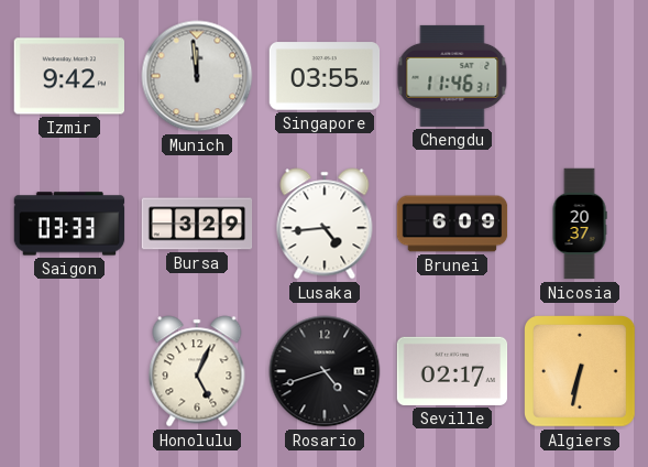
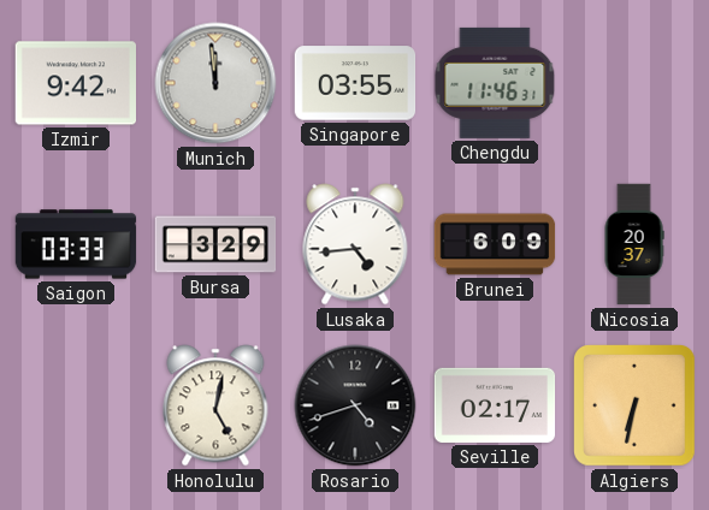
Honolulu: 5:04 -> 5:02
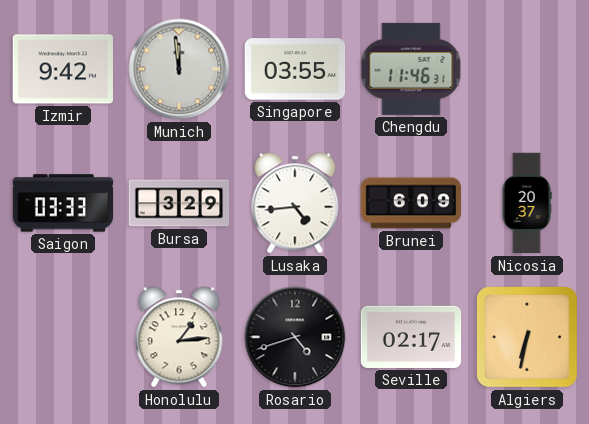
Honolulu: 5:02 -> 1:14
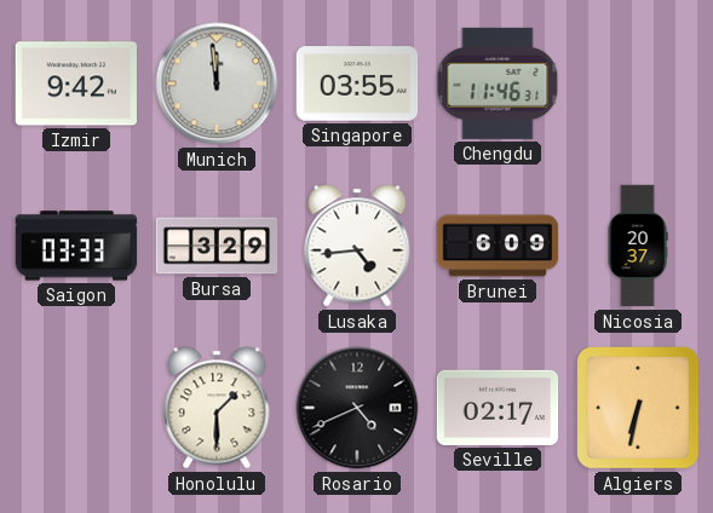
Honolulu: 1:14 -> 1:30
Rosario: 4:42 -> 4:41
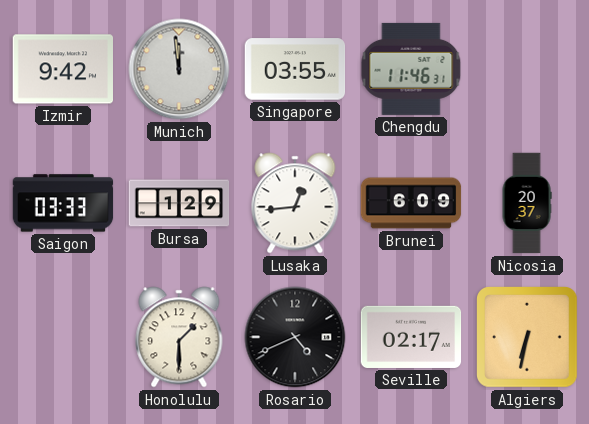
Bursa: 3:29 -> 1:29
Lusaka: 4:44 -> 12:44
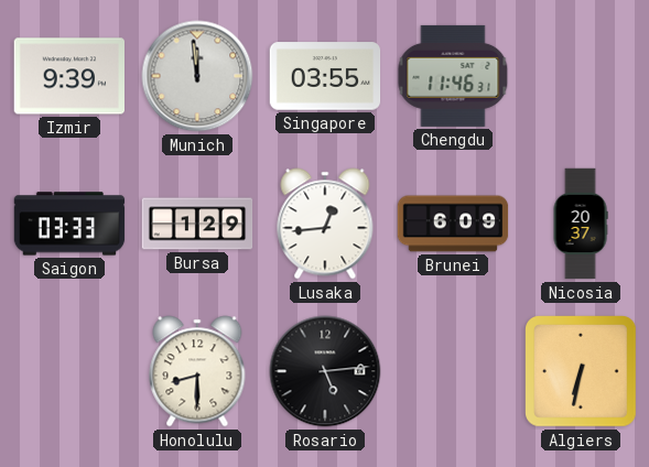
Izmir: 9:42 -> 9:39
Honolulu: 1:30 -> 8:30
Rosario: 4:41 -> 5:14
Seville: 02:17 -> none
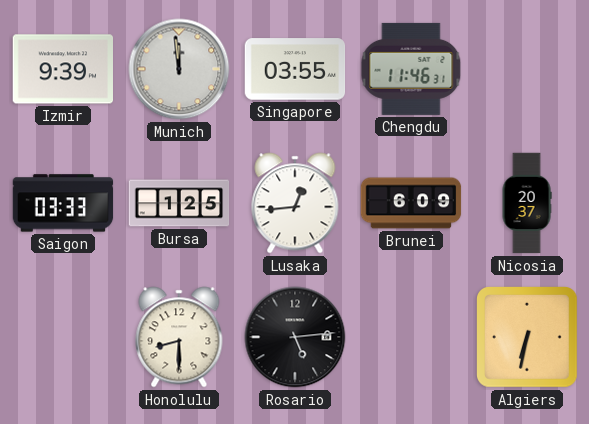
Bursa: 1:29 -> 1:25
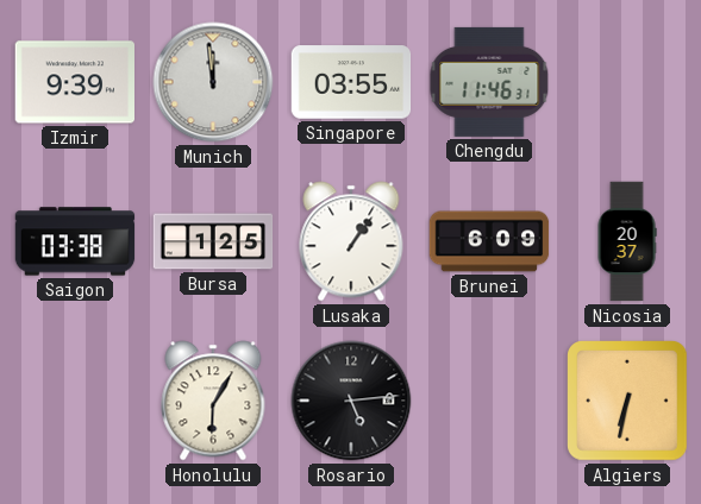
Saigon: 03:33 -> 03:38
Lusaka: 12:44 -> 1:06
Honolulu: 8:30 -> 6:05
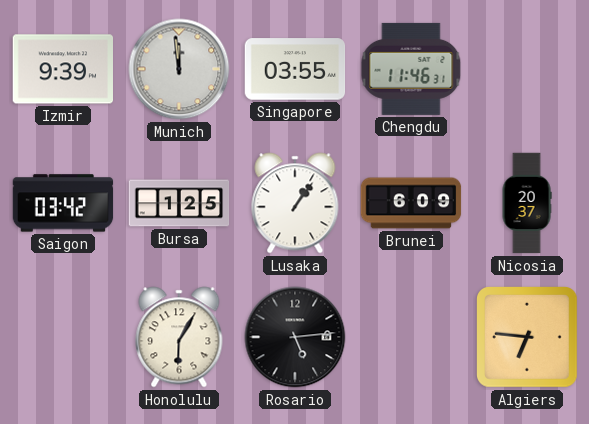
Saigon: 03:38 -> 03:42
Algiers: 6:32 -> 6:46
